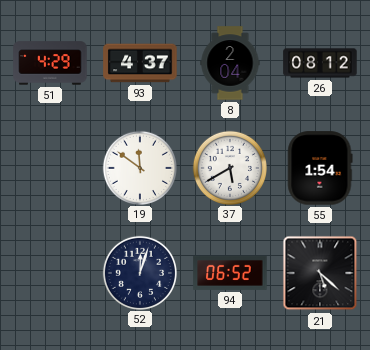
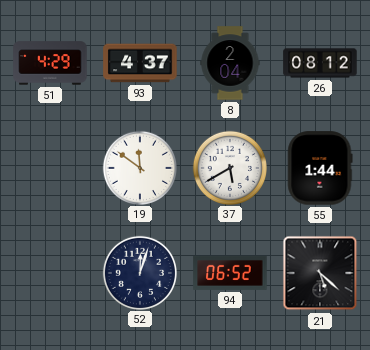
55: 1:54 -> 1:44
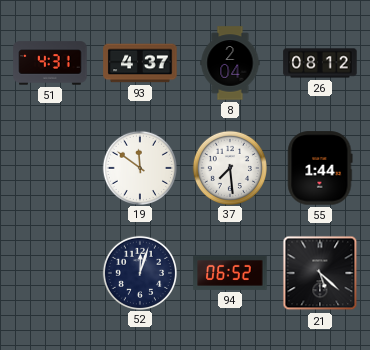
51: 4:29 -> 4:31
37: 5:40 -> 7:29
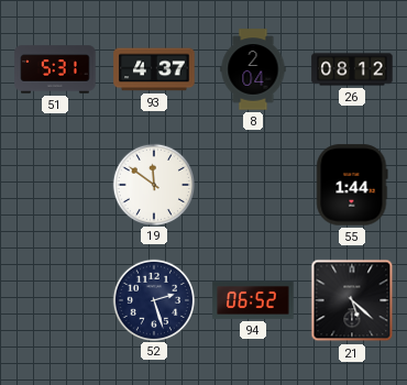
51: 4:31 -> 5:31
37: 7:29 -> none
52: 12:03 -> 2:27
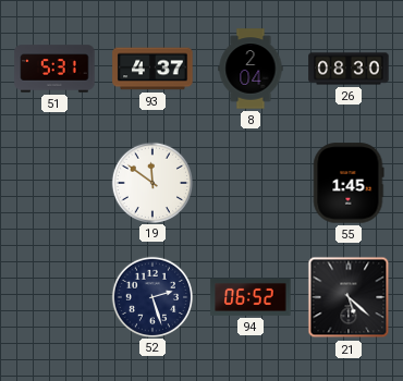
26: 08:12 -> 08:30
55: 1:44 -> 1:45
